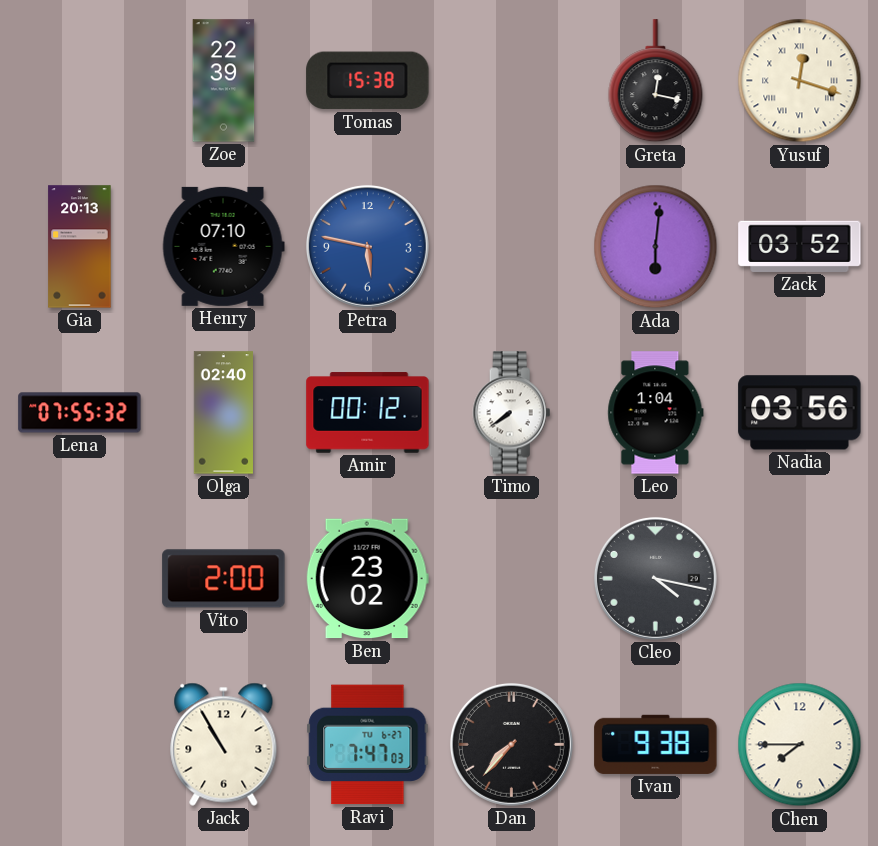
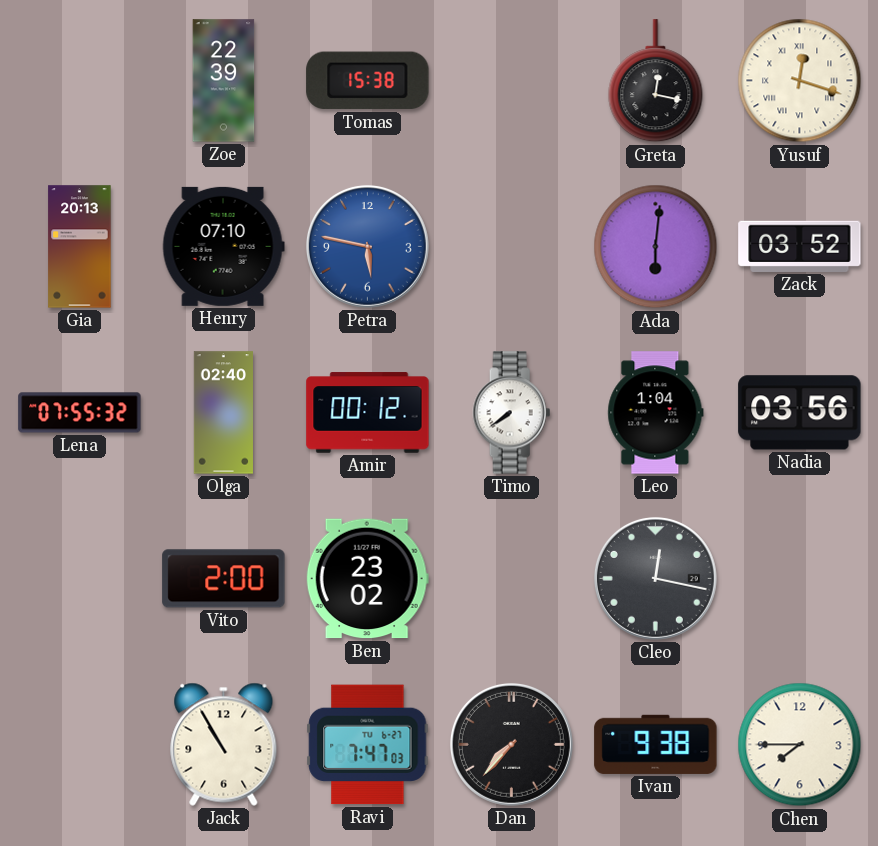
Cleo: 4:17 -> 12:17
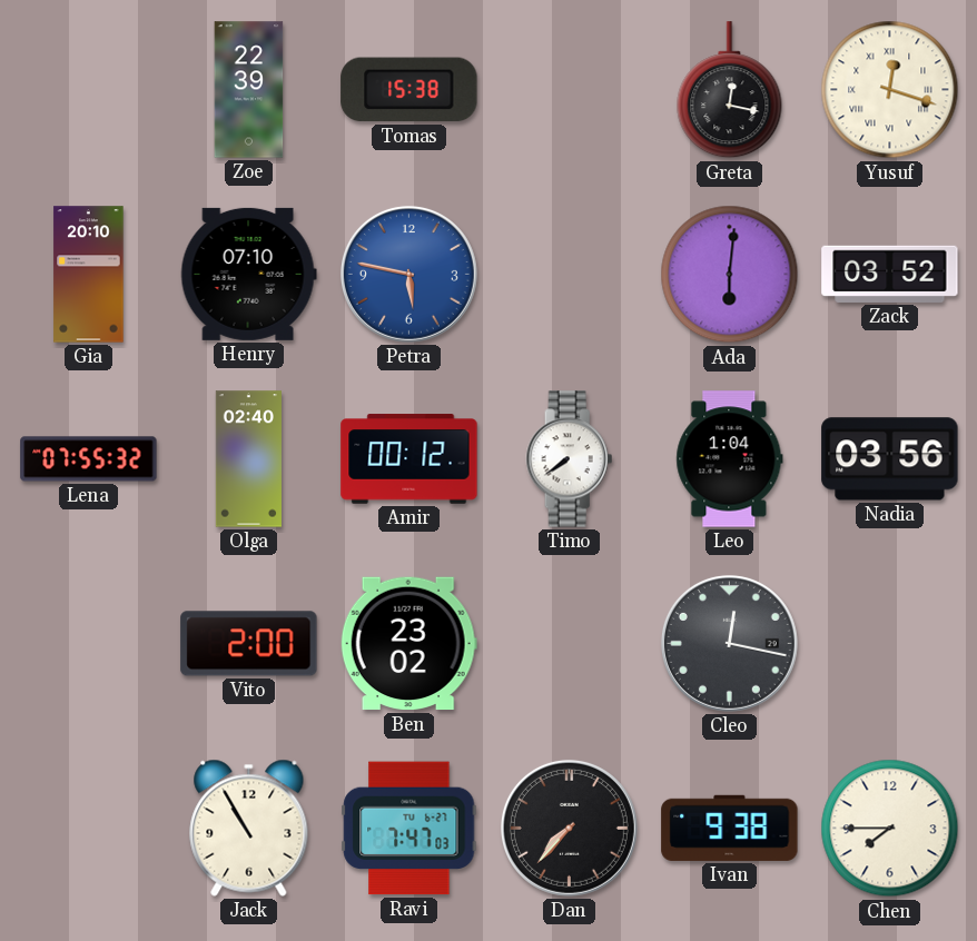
Gia: 20:13 -> 20:10
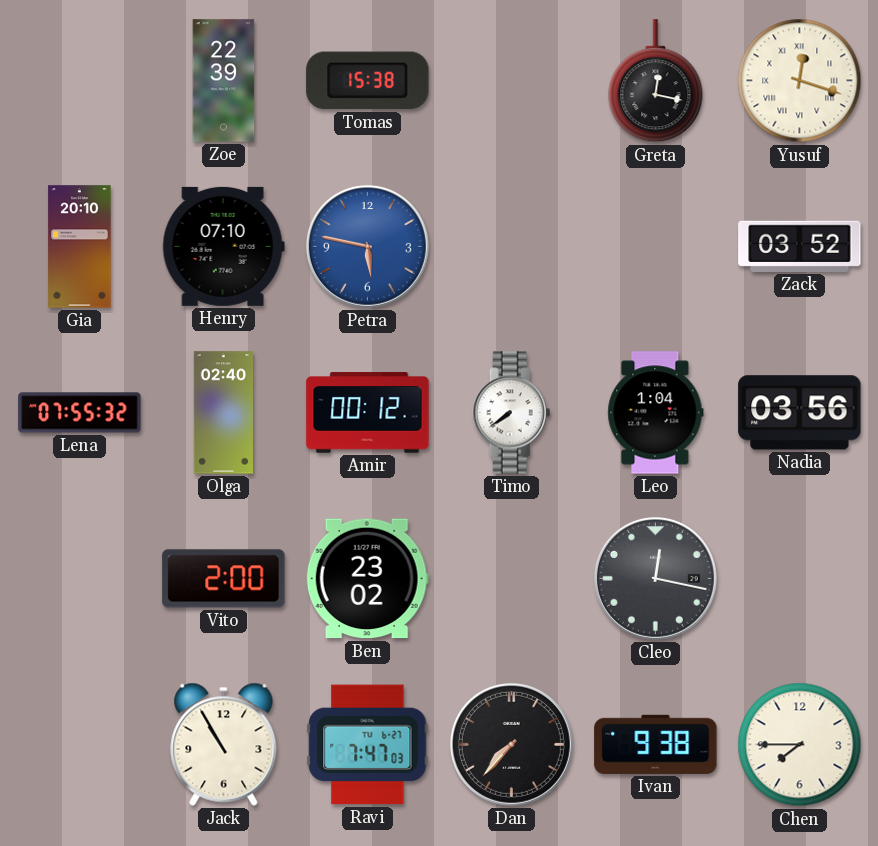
Ada: 6:01 -> none
